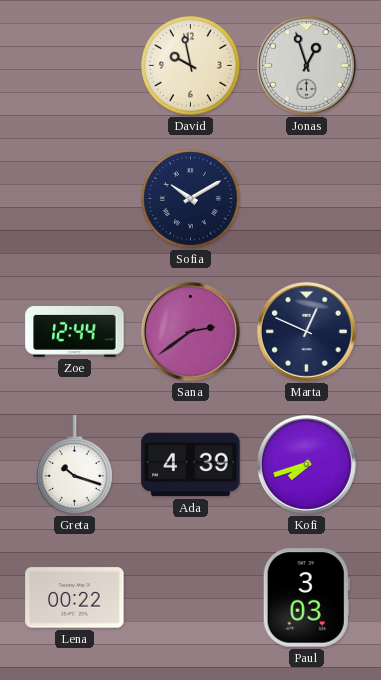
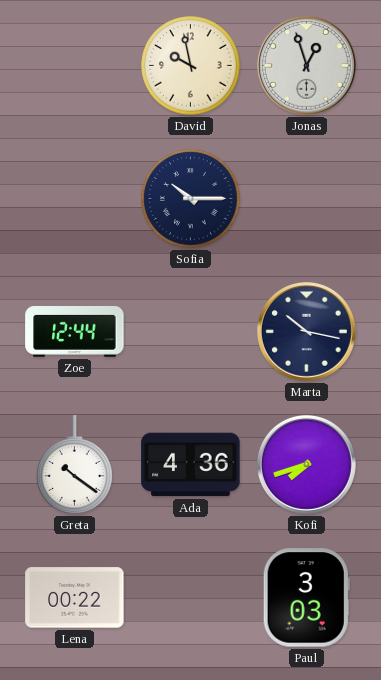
Sofia: 10:10 -> 10:15
Sana: 2:39 -> none
Marta: 12:49 -> 10:17
Greta: 10:18 -> 10:21
Ada: 4:39 -> 4:36
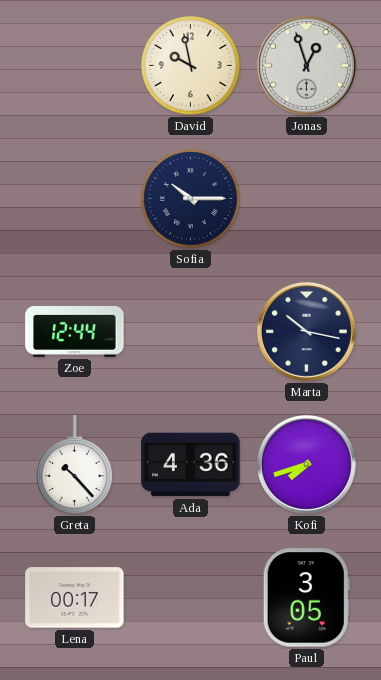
Greta: 10:21 -> 10:23
Lena: 00:22 -> 00:17
Paul: 3:03 -> 3:05
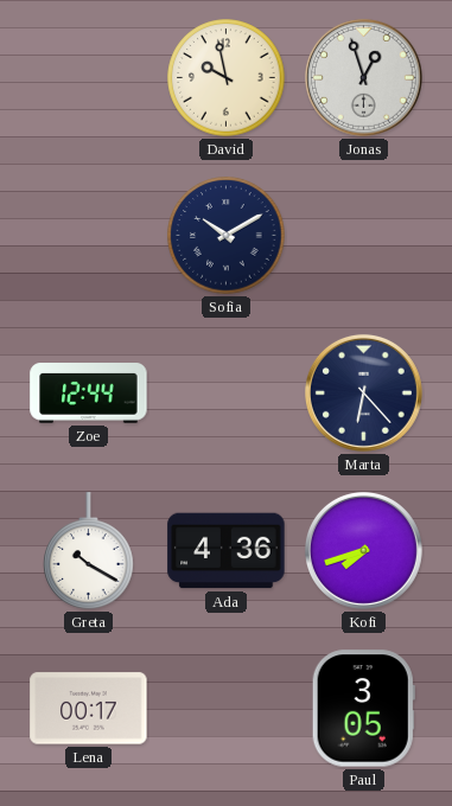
Sofia: 10:15 -> 10:10
Marta: 10:17 -> 6:23
Greta: 10:23 -> 10:20
